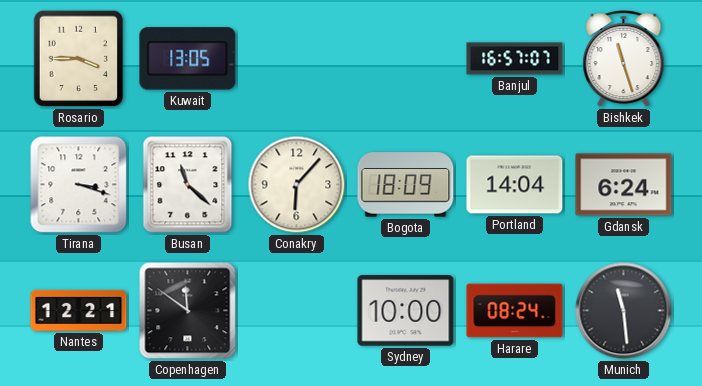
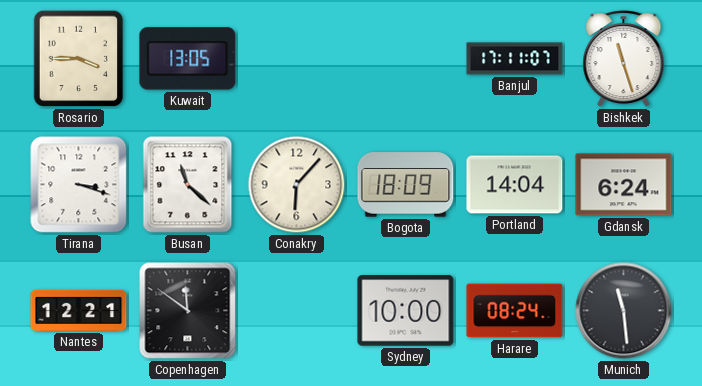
Banjul: 16:57 -> 17:11
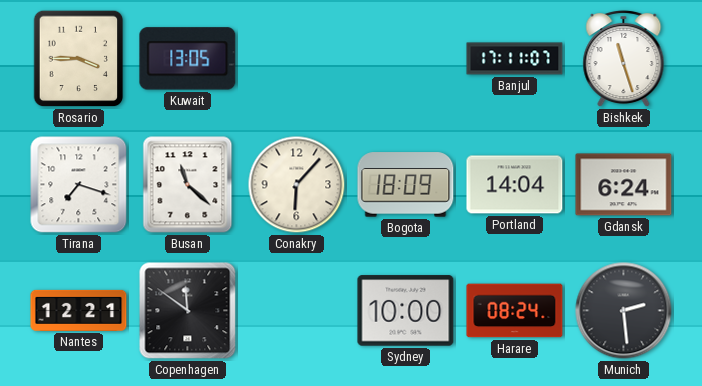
Tirana: 3:18 -> 7:18
Munich: 11:29 -> 2:29
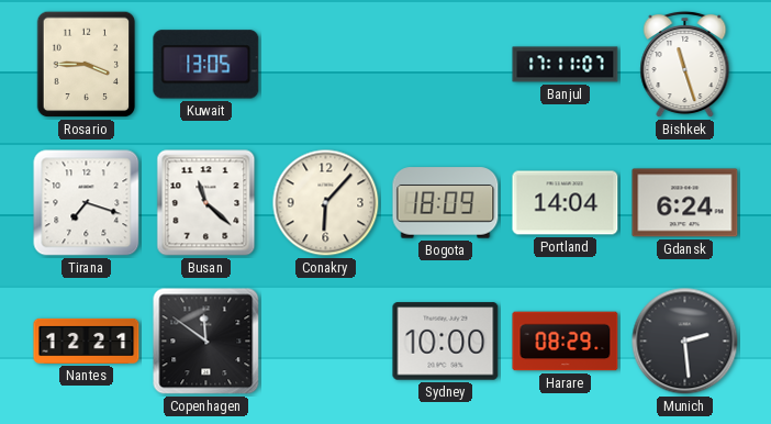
Harare: 08:24 -> 08:29
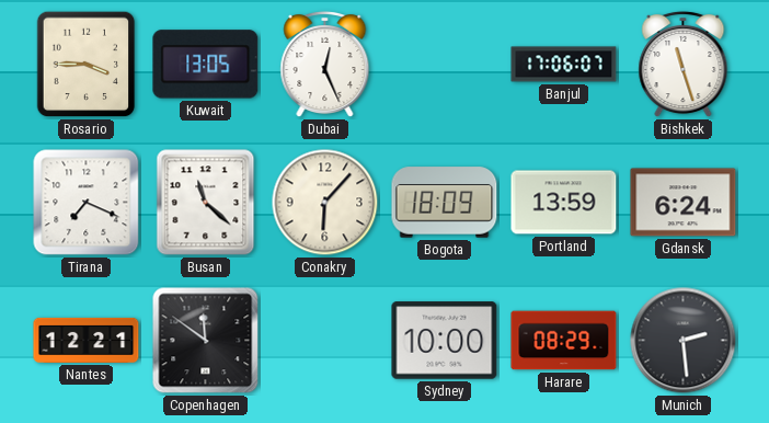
Dubai: none -> 12:26
Banjul: 17:11 -> 17:06
Tirana: 7:18 -> 7:19
Portland: 14:04 -> 13:59
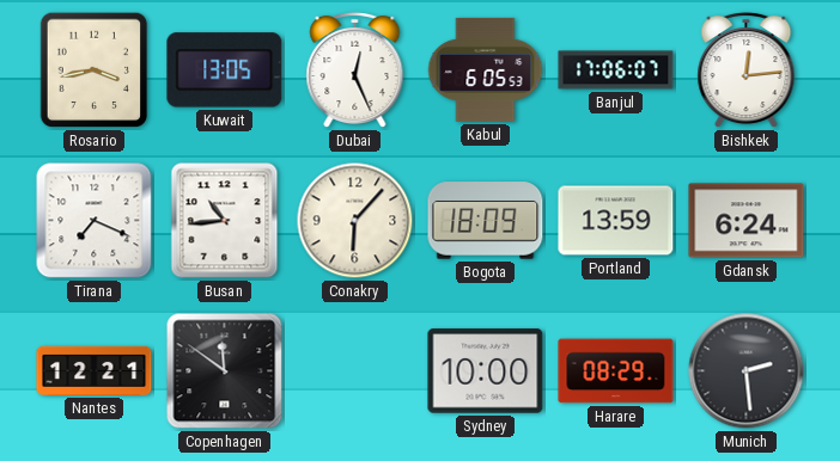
Rosario: 3:45 -> 3:43
Kabul: none -> 6:05
Bishkek: 11:27 -> 12:14
Busan: 11:22 -> 10:44
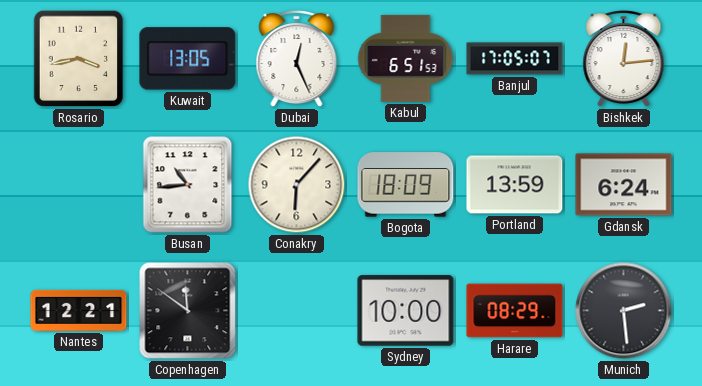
Kabul: 6:05 -> 6:51
Banjul: 17:06 -> 17:05
Tirana: 7:19 -> none
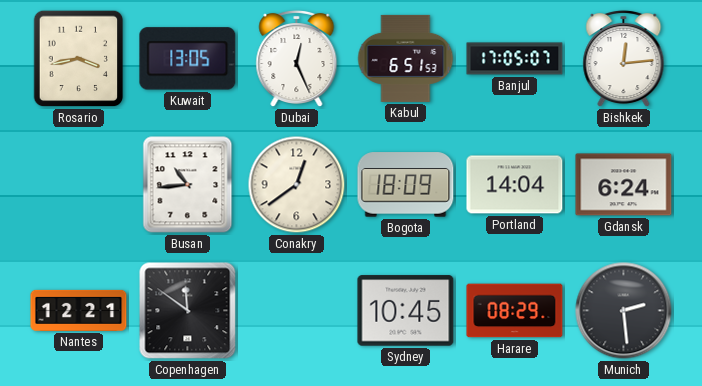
Conakry: 6:07 -> 12:39
Portland: 13:59 -> 14:04
Sydney: 10:00 -> 10:45
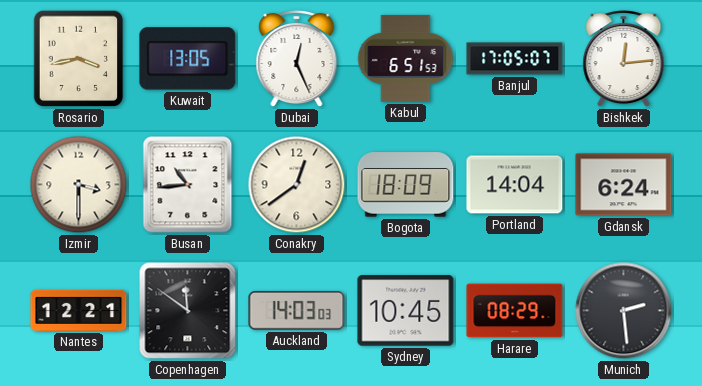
Izmir: none -> 3:30
Auckland: none -> 14:03
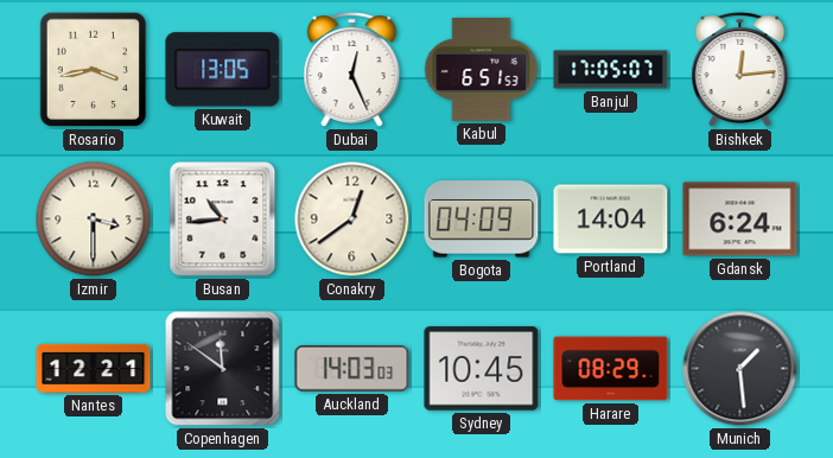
Bogota: 18:09 -> 04:09
Munich: 2:29 -> 1:29
